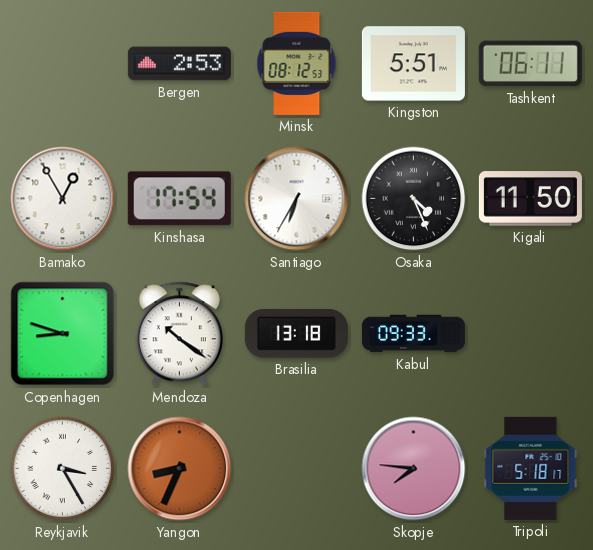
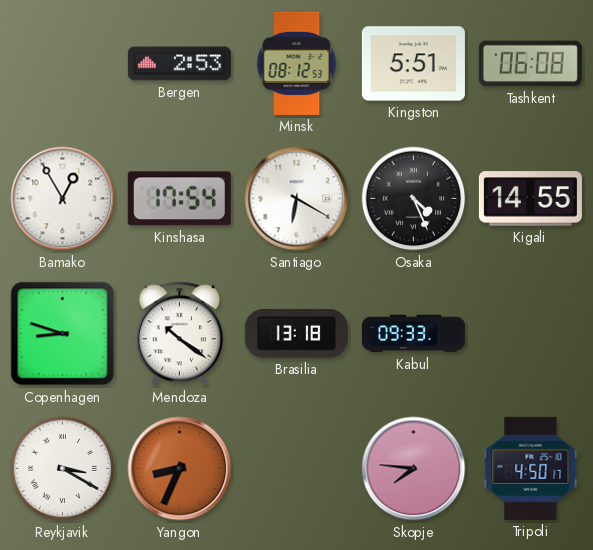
Tashkent: 06:11 -> 06:08
Santiago: 6:35 -> 6:20
Kigali: 11:50 -> 14:55
Reykjavik: 3:25 -> 3:20
Tripoli: 5:18 -> 4:50
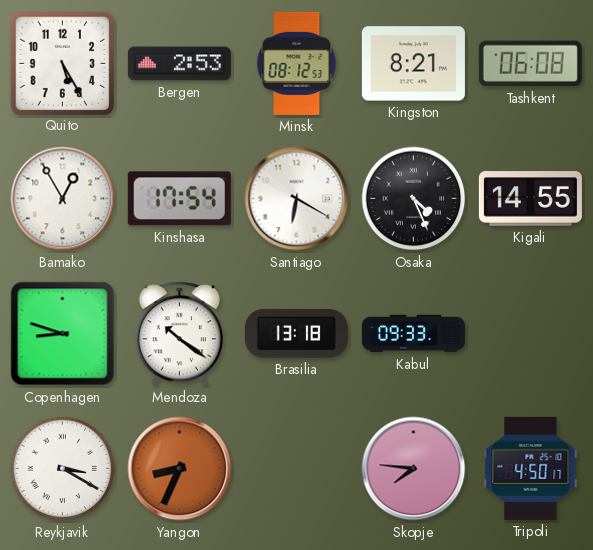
Quito: none -> 5:25
Kingston: 5:51 -> 8:21
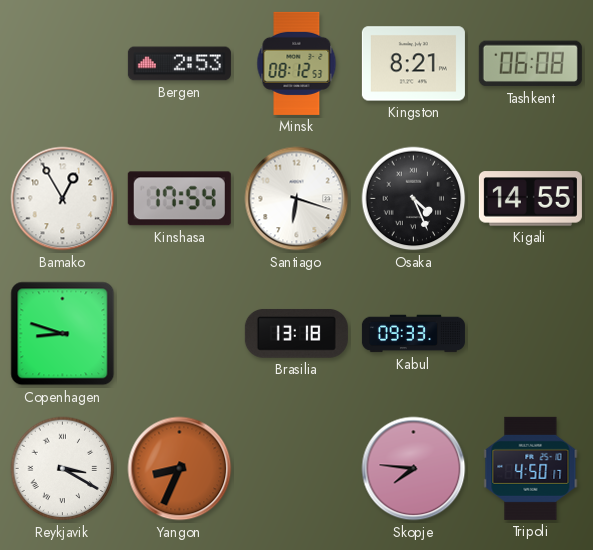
Quito: 5:25 -> none
Santiago: 6:20 -> 6:18
Mendoza: 10:21 -> none
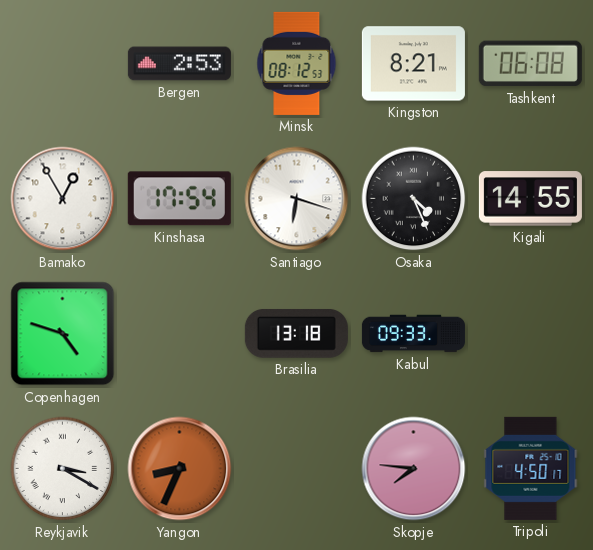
Copenhagen: 8:48 -> 4:48
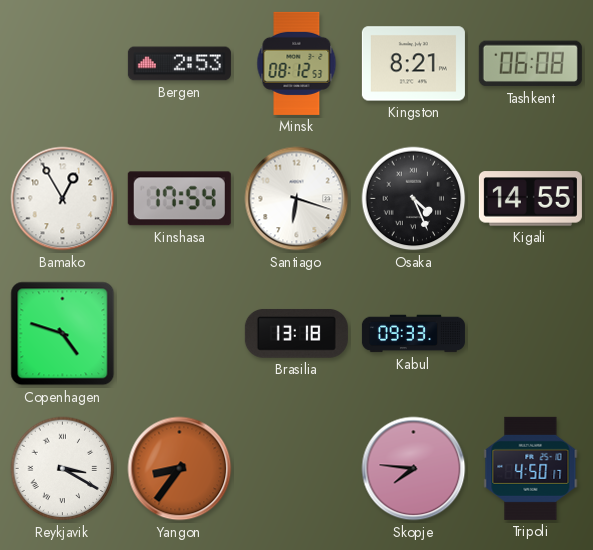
Yangon: 8:34 -> 8:36
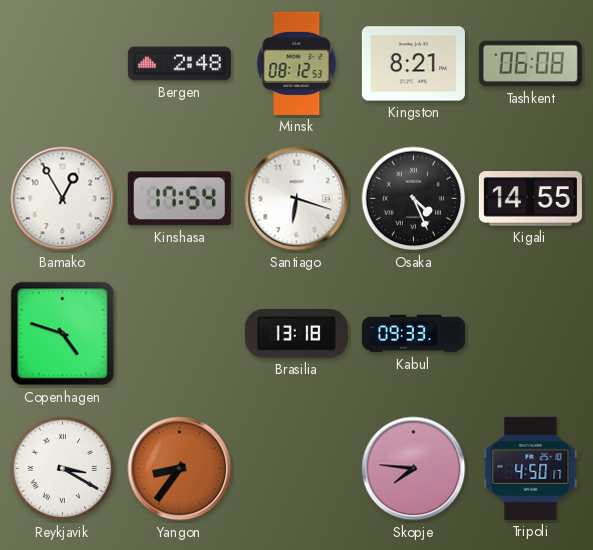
Bergen: 2:53 -> 2:48
